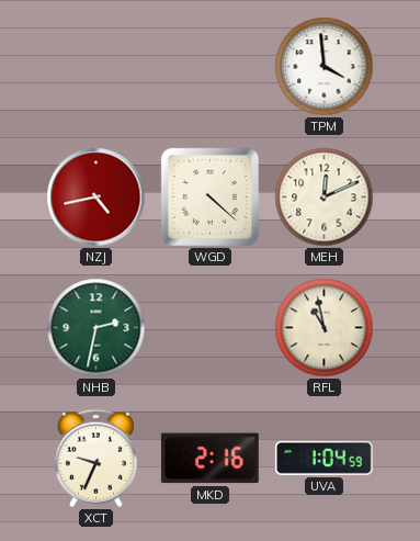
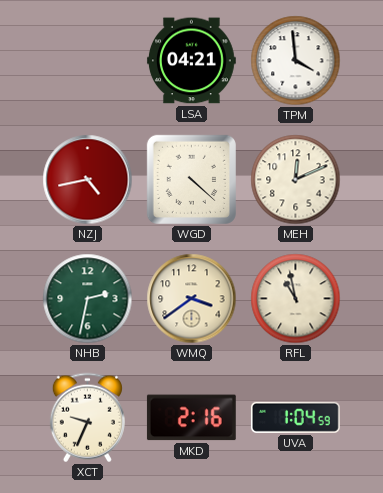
LSA: none -> 04:21
WMQ: none -> 3:39
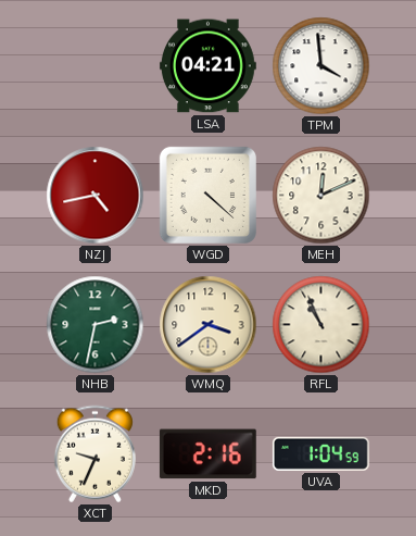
RFL: 10:58 -> 10:56
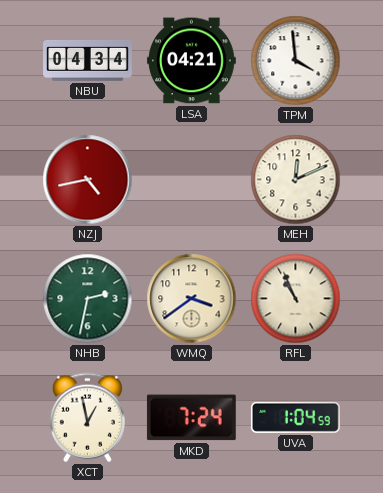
NBU: none -> 04:34
WGD: 4:22 -> none
XCT: 9:34 -> 12:58
MKD: 2:16 -> 7:24
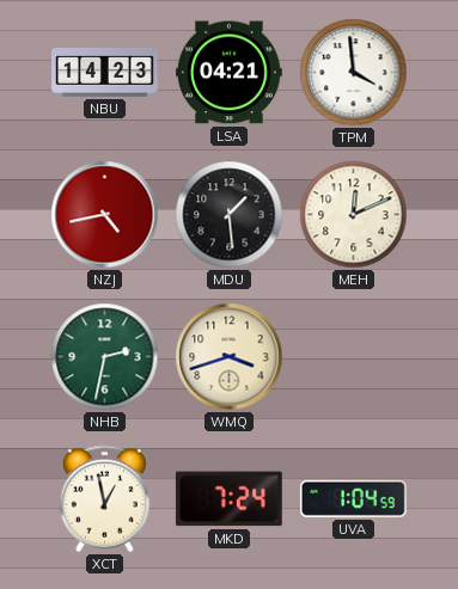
NBU: 04:34 -> 14:23
MDU: none -> 1:29
WMQ: 3:39 -> 3:42
RFL: 10:56 -> none
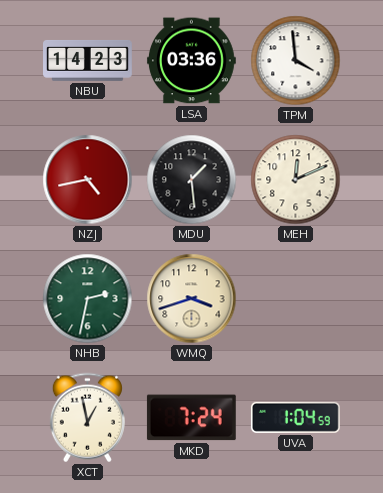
LSA: 04:21 -> 03:36
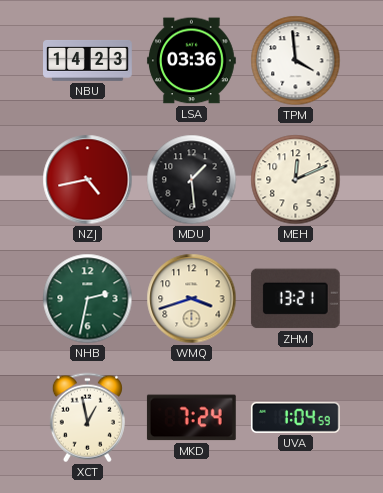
ZHM: none -> 13:21
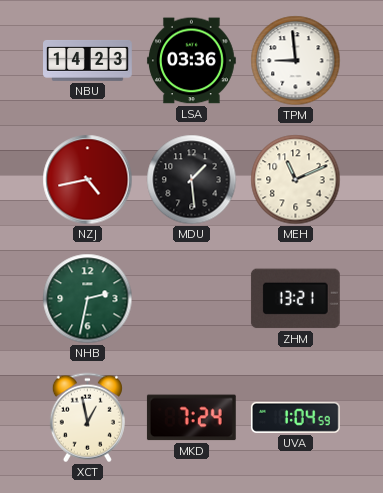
TPM: 3:59 -> 8:59
MEH: 12:11 -> 11:11
WMQ: 3:42 -> none
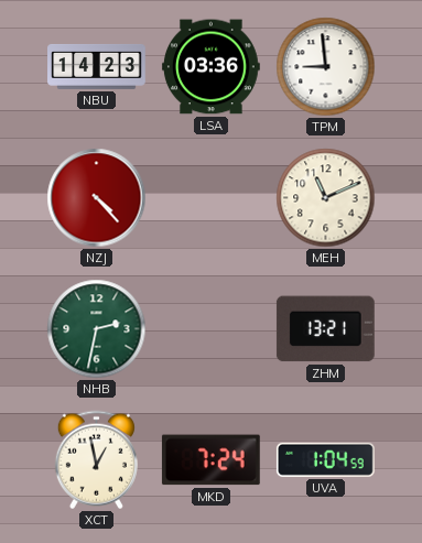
NZJ: 4:43 -> 4:23
MDU: 1:29 -> none
